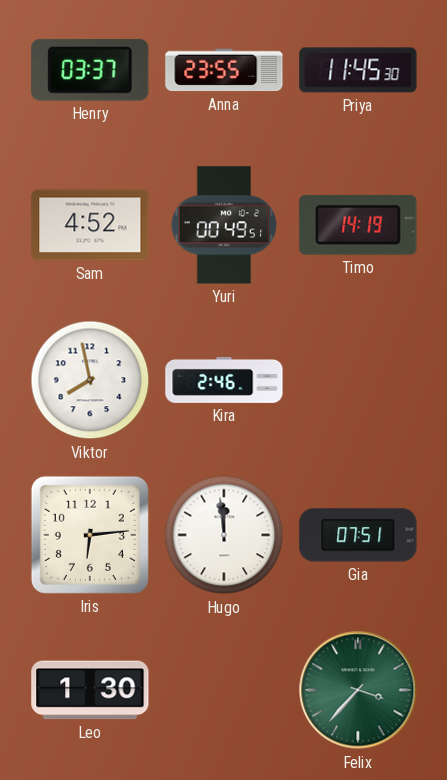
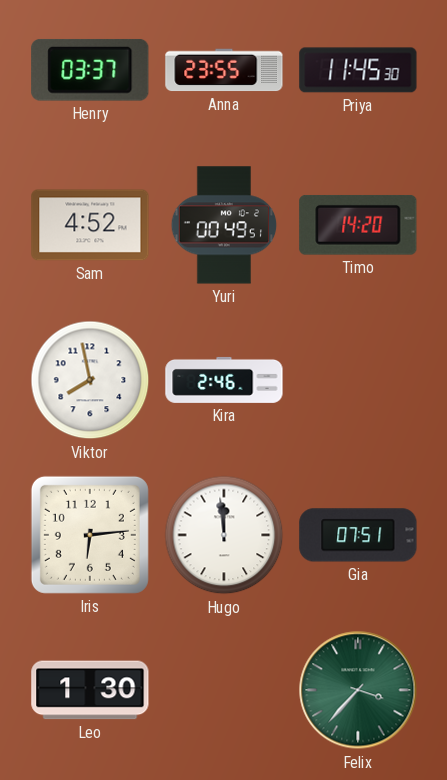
Timo: 14:19 -> 14:20
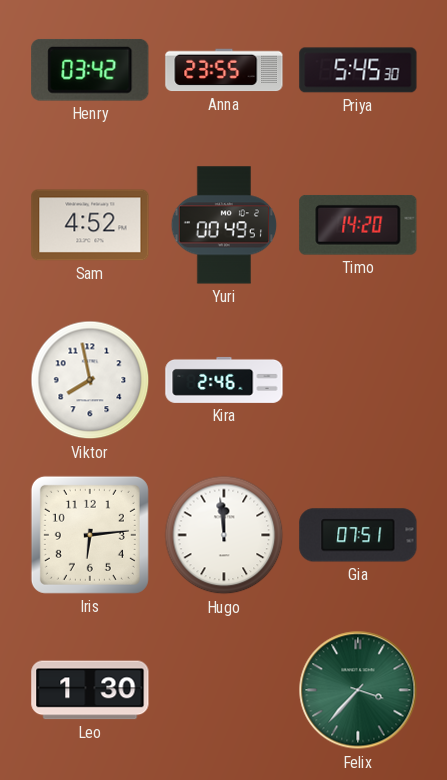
Henry: 03:37 -> 03:42
Priya: 11:45 -> 5:45
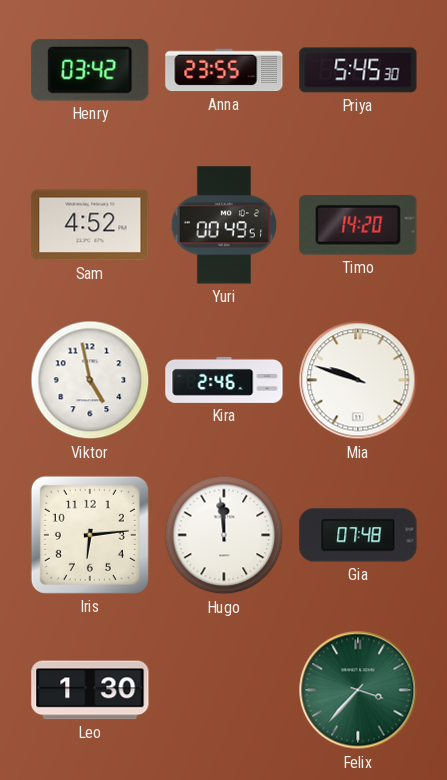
Viktor: 7:58 -> 4:58
Mia: none -> 9:48
Gia: 07:51 -> 07:48
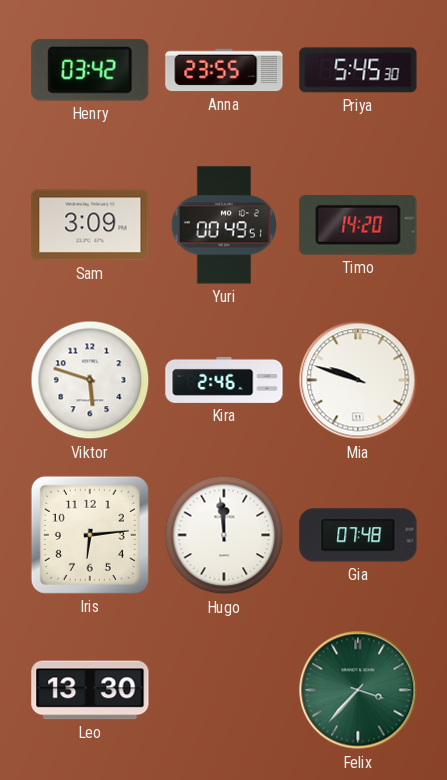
Sam: 4:52 -> 3:09
Viktor: 4:58 -> 5:48
Leo: 1:30 -> 13:30
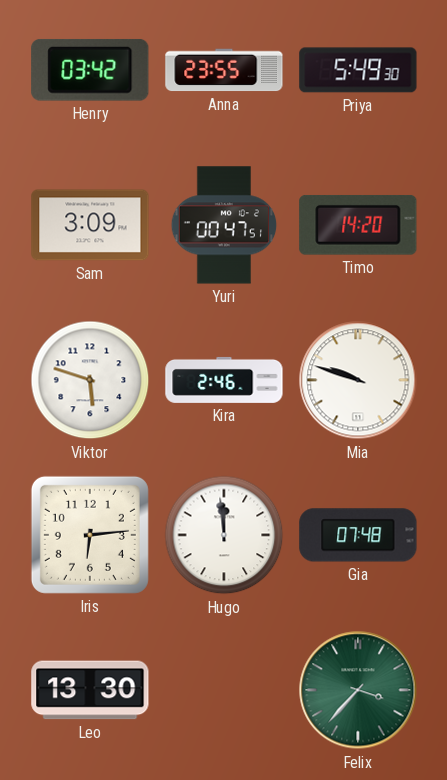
Priya: 5:45 -> 5:49
Yuri: 00:49 -> 00:47
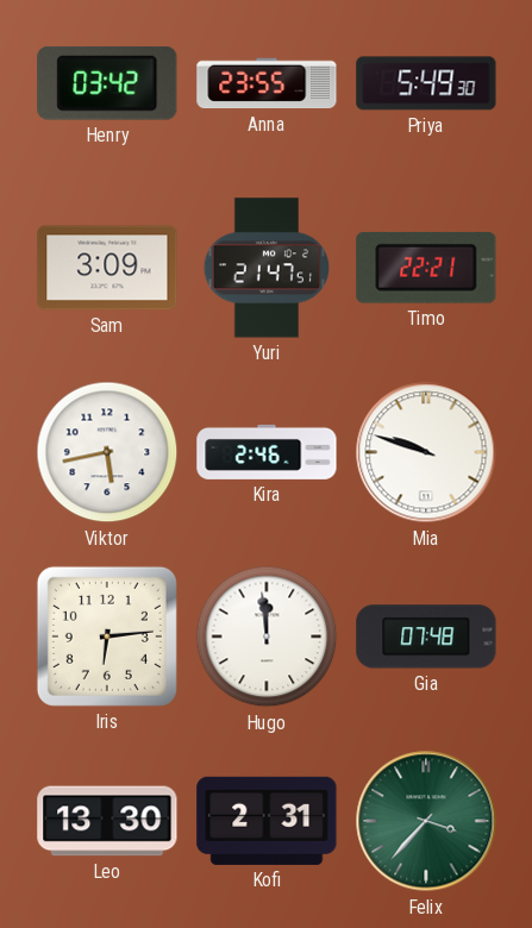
Yuri: 00:47 -> 21:47
Timo: 14:20 -> 22:21
Viktor: 5:48 -> 5:43
Kofi: none -> 2:31
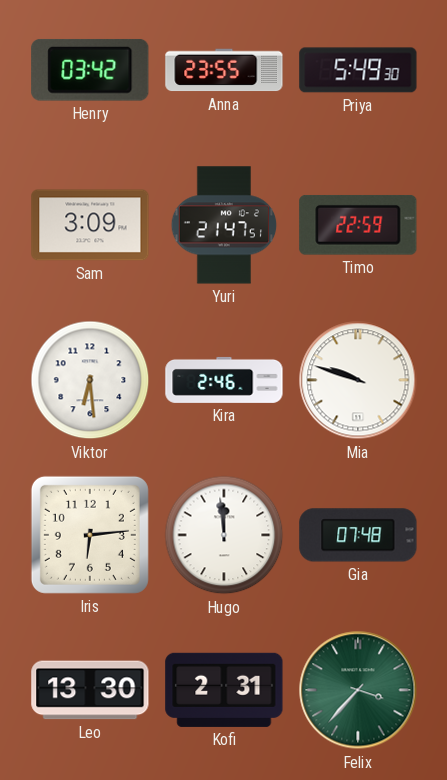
Timo: 22:21 -> 22:59
Viktor: 5:43 -> 6:29
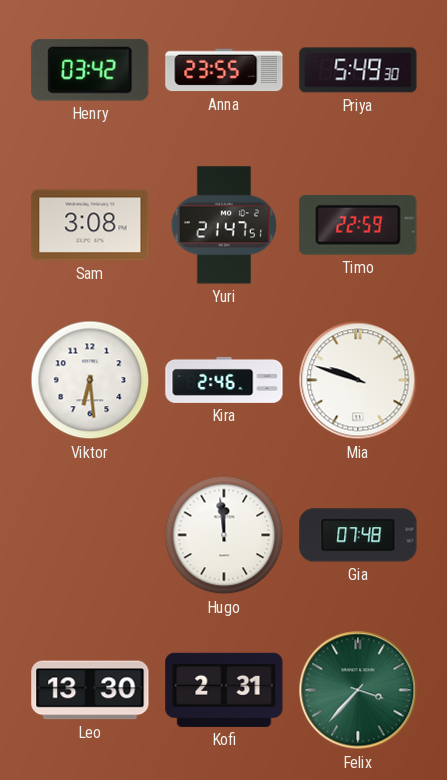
Sam: 3:09 -> 3:08
Iris: 6:14 -> none
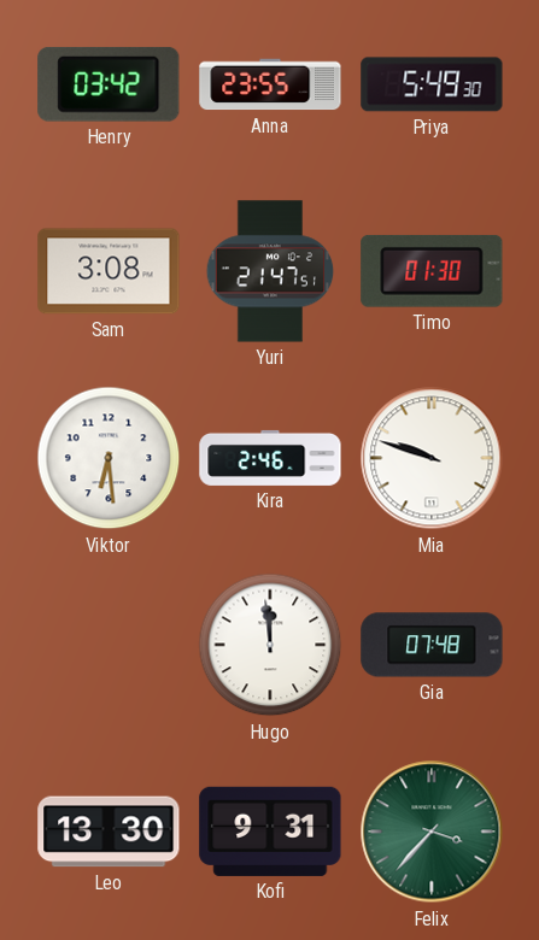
Timo: 22:59 -> 01:30
Kofi: 2:31 -> 9:31
